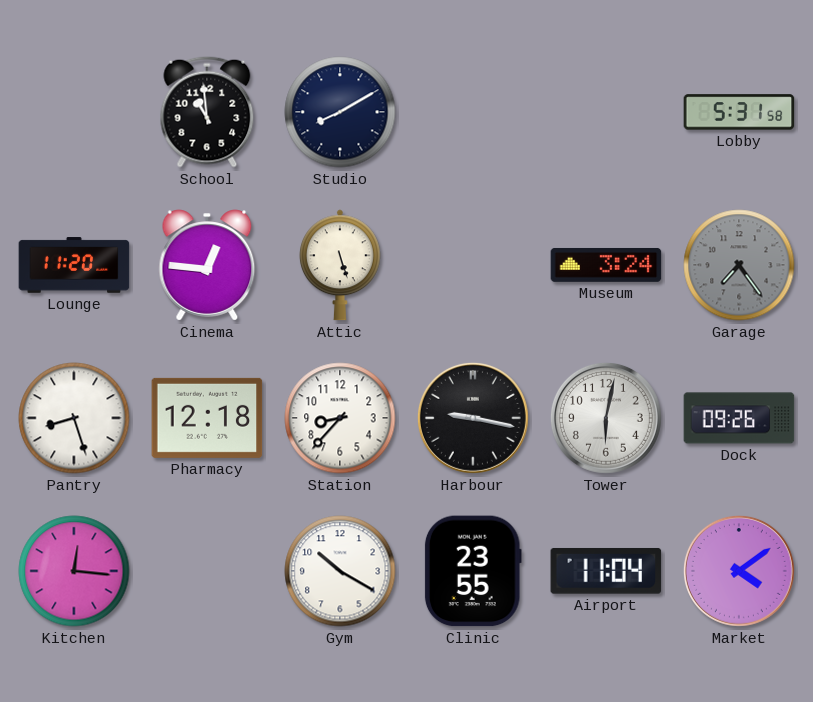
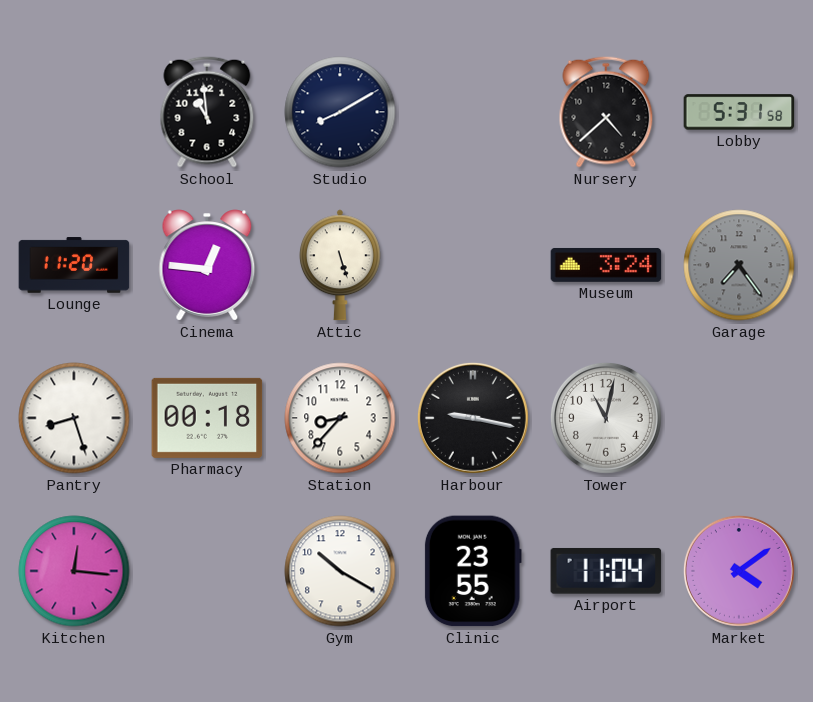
Nursery: none -> 4:38
Pharmacy: 12:18 -> 00:18
Tower: 6:02 -> 11:02
Dock: 09:26 -> none
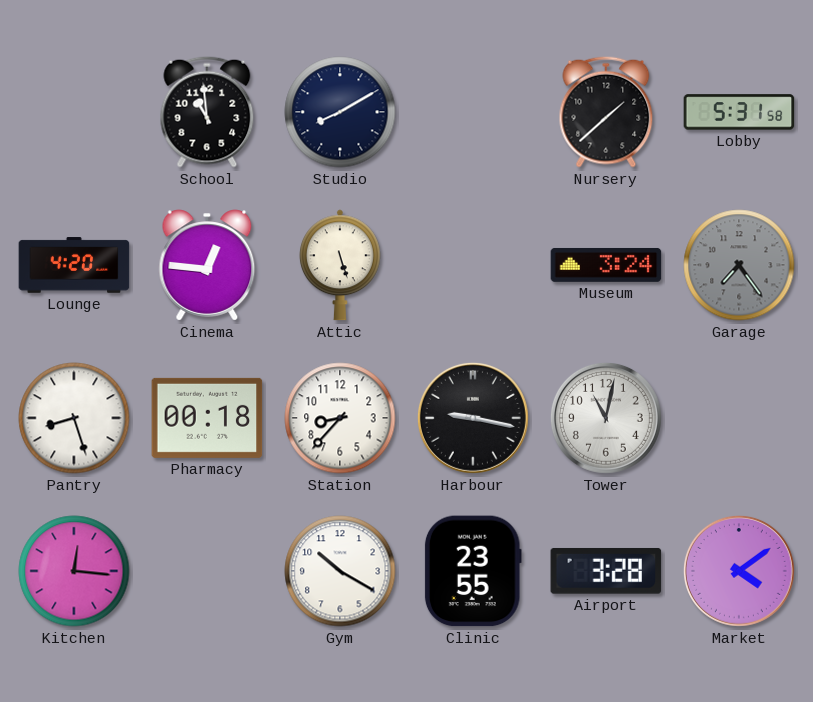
Nursery: 4:38 -> 1:38
Lounge: 11:20 -> 4:20
Airport: 11:04 -> 3:28
